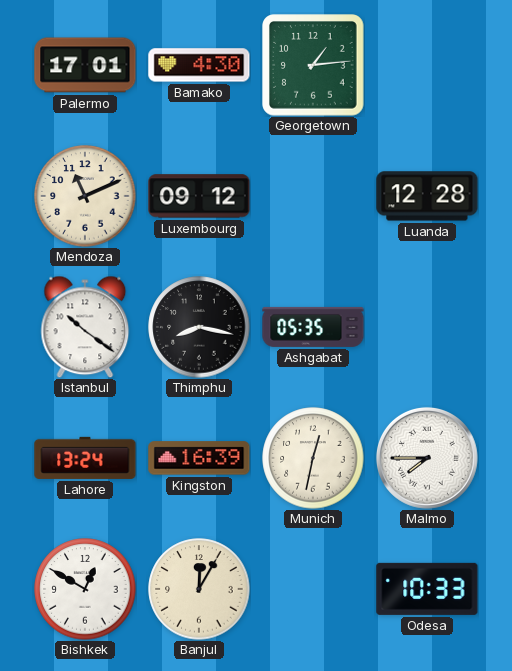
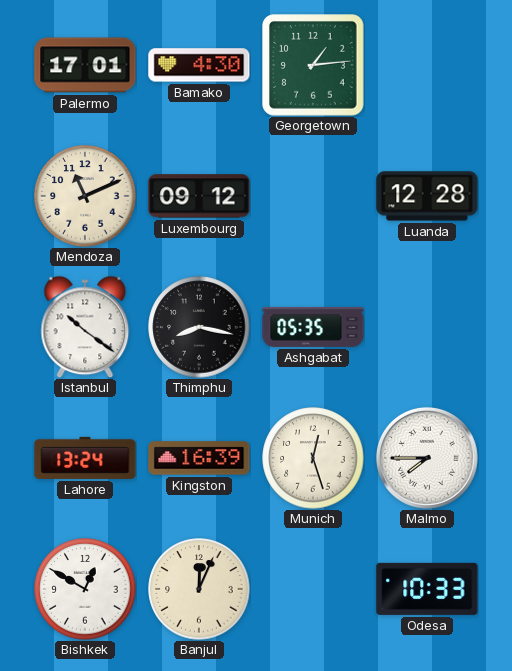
Munich: 12:32 -> 12:27
Banjul: 12:05 -> 12:04
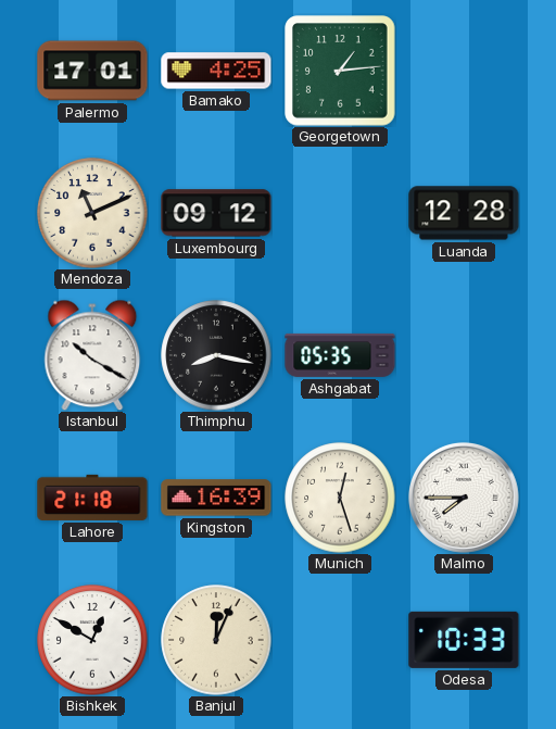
Bamako: 4:30 -> 4:25
Istanbul: 10:21 -> 10:20
Lahore: 13:24 -> 21:18
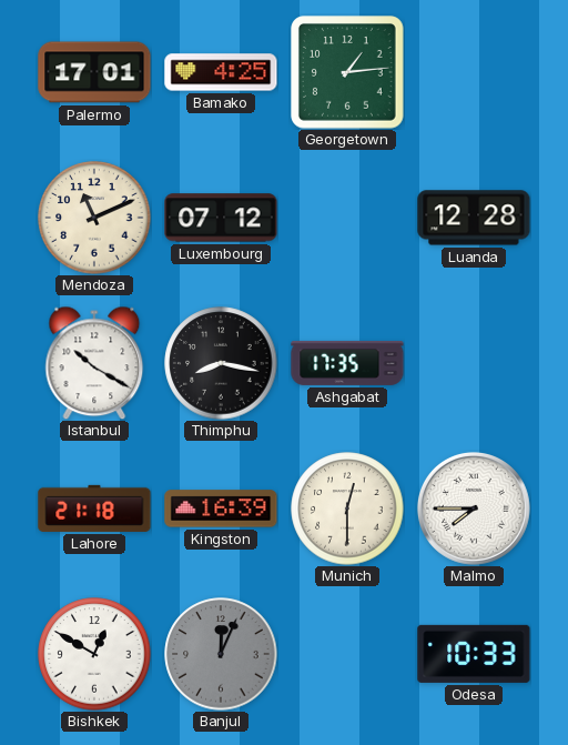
Luxembourg: 09:12 -> 07:12
Ashgabat: 05:35 -> 17:35
Munich: 12:27 -> 12:30
Banjul dial: cream -> grey
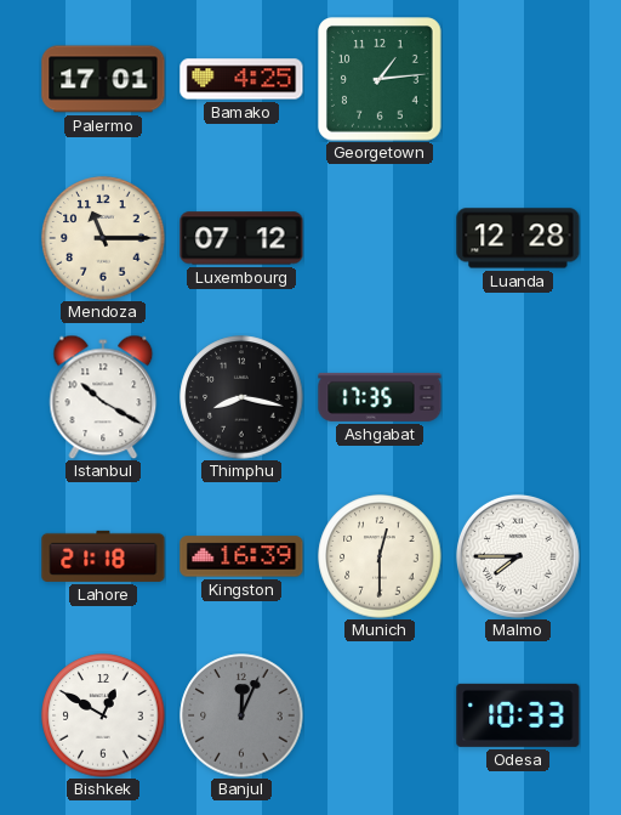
Mendoza: 11:11 -> 11:15
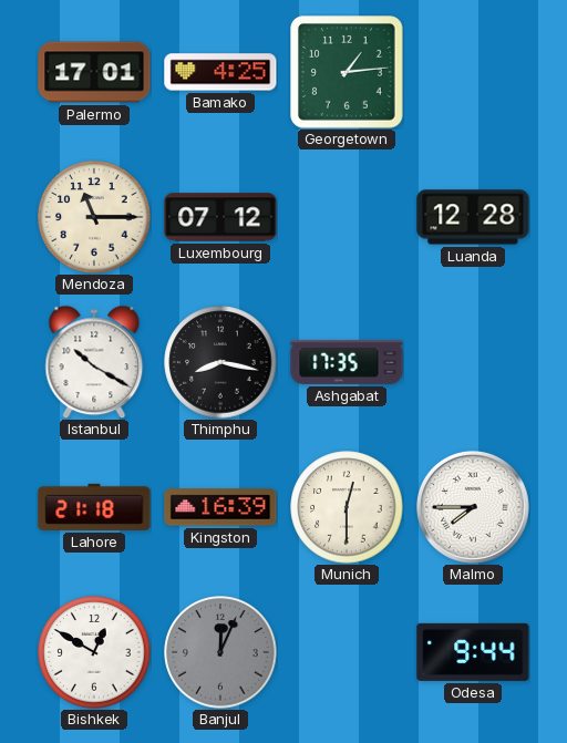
Odesa: 10:33 -> 9:44
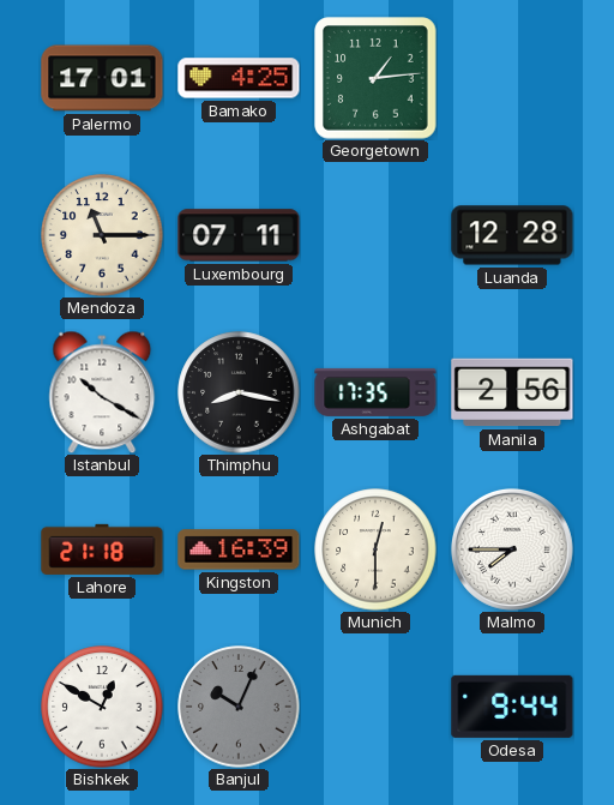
Luxembourg: 07:12 -> 07:11
Manila: none -> 2:56
Banjul: 12:04 -> 10:04
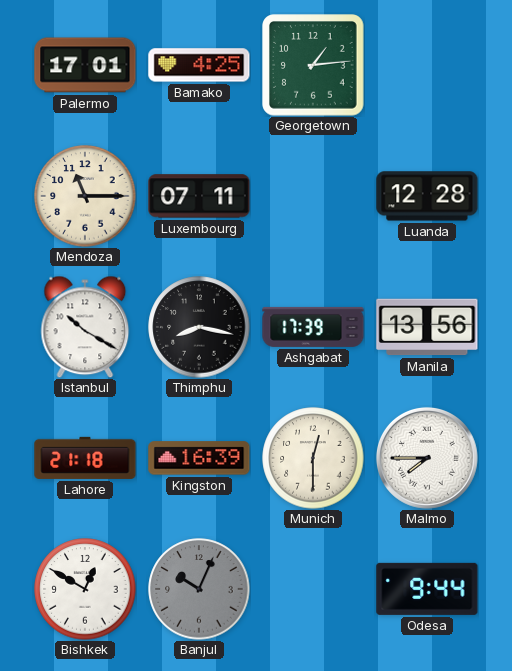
Ashgabat: 17:35 -> 17:39
Manila: 2:56 -> 13:56
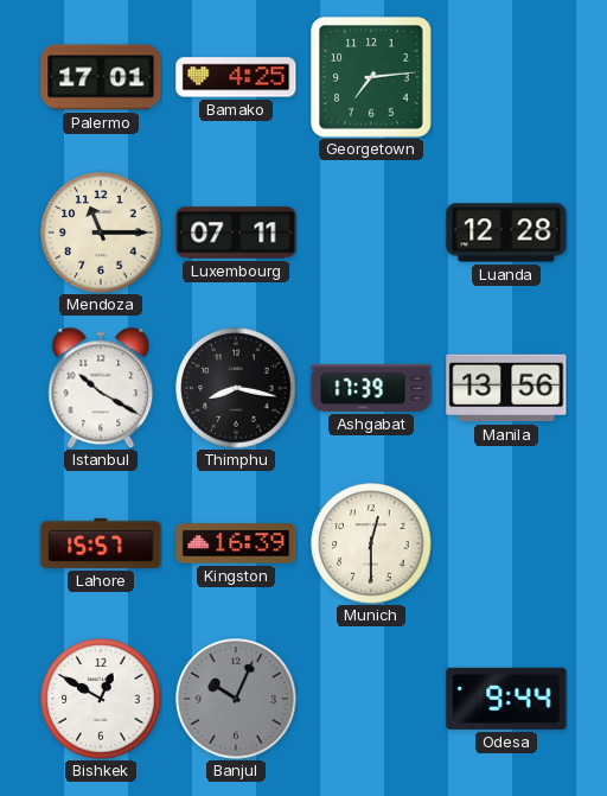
Georgetown: 1:14 -> 7:14
Lahore: 21:18 -> 15:57
Malmo: 7:45 -> none
